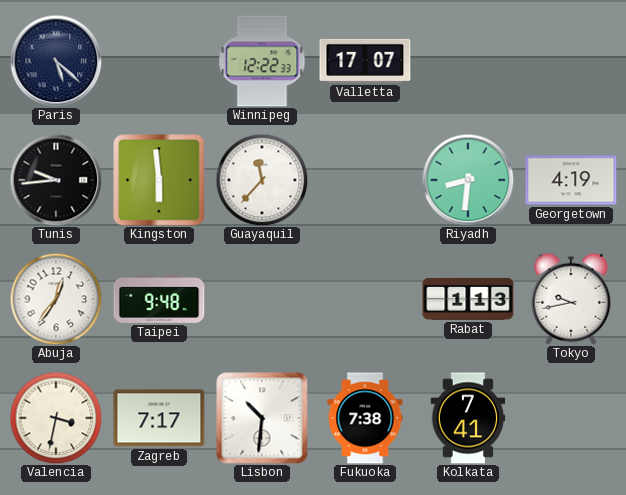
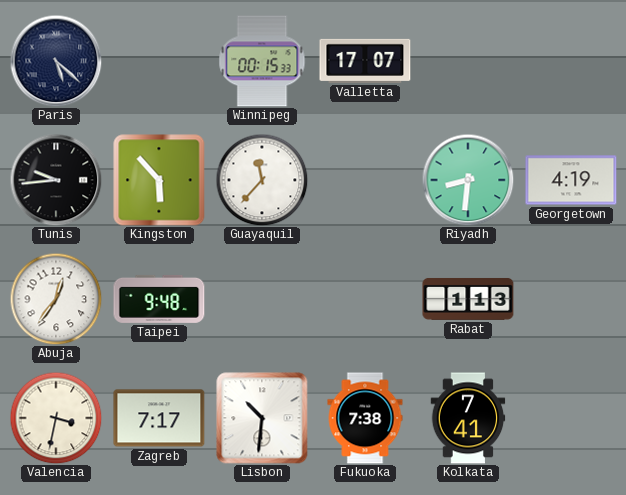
Winnipeg: 12:22 -> 00:15
Kingston: 5:59 -> 5:53
Tokyo: 9:43 -> none
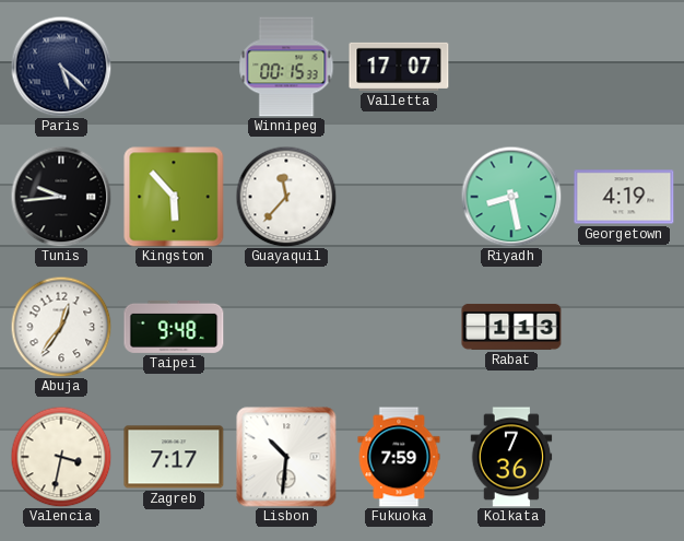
Riyadh: 8:31 -> 8:28
Fukuoka: 7:38 -> 7:59
Kolkata: 7:41 -> 7:36
